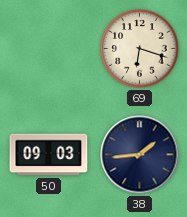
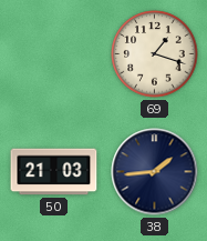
69: 6:18 -> 1:18
50: 09:03 -> 21:03
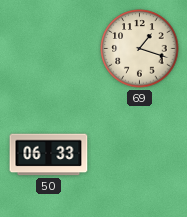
50: 21:03 -> 06:33
38: 1:44 -> none
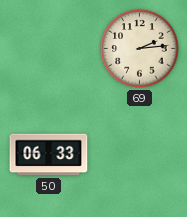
69: 1:18 -> 2:14
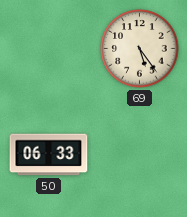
69: 2:14 -> 5:24
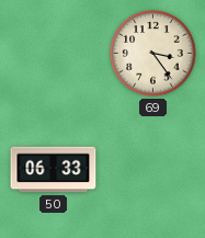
69: 5:24 -> 3:24
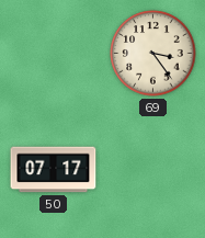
50: 06:33 -> 07:17
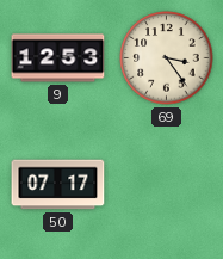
9: none -> 12:53
